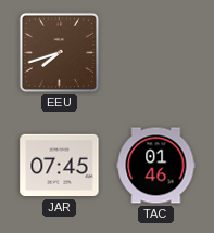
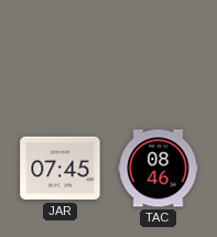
EEU: 7:42 -> none
TAC: 01:46 -> 08:46
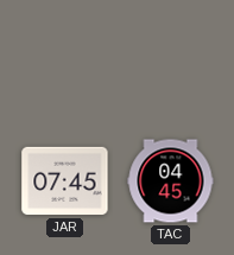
TAC: 08:46 -> 04:45
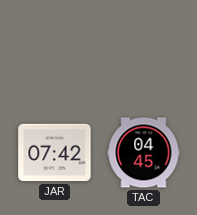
JAR: 07:45 -> 07:42
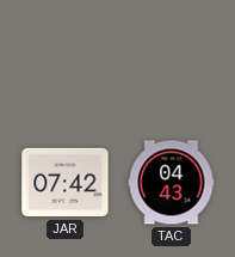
TAC: 04:45 -> 04:43
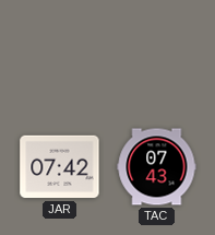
TAC: 04:43 -> 07:43
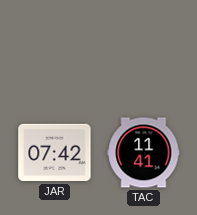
TAC: 07:43 -> 11:41
